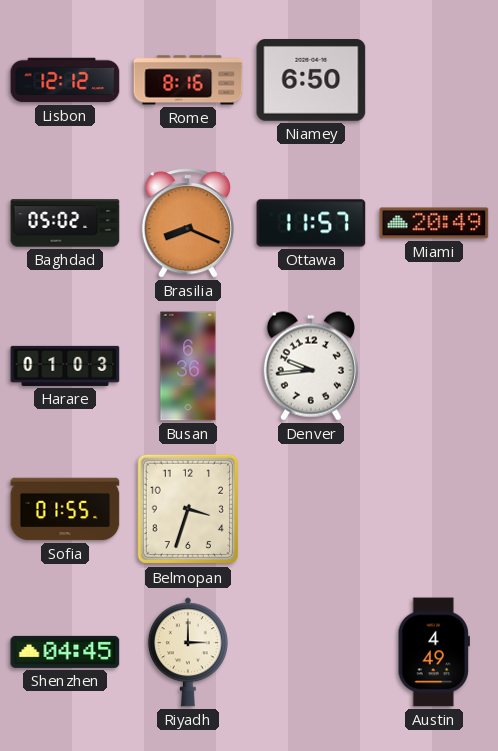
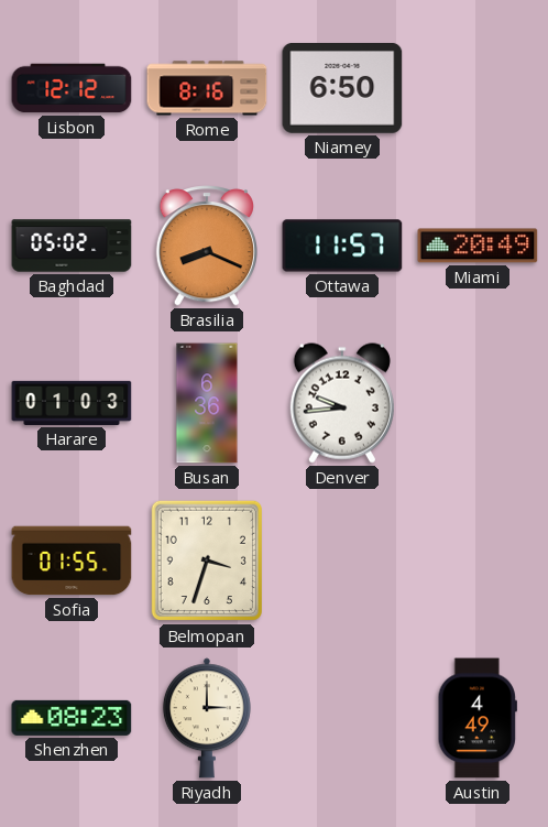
Shenzhen: 04:45 -> 08:23
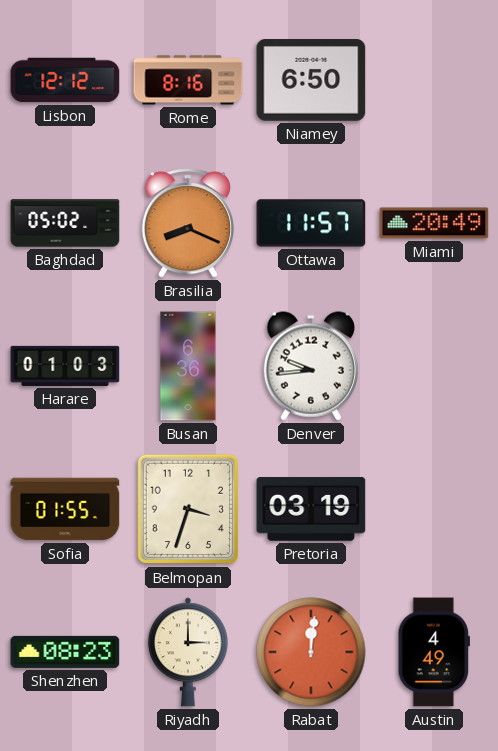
Pretoria: none -> 03:19
Rabat: none -> 12:01
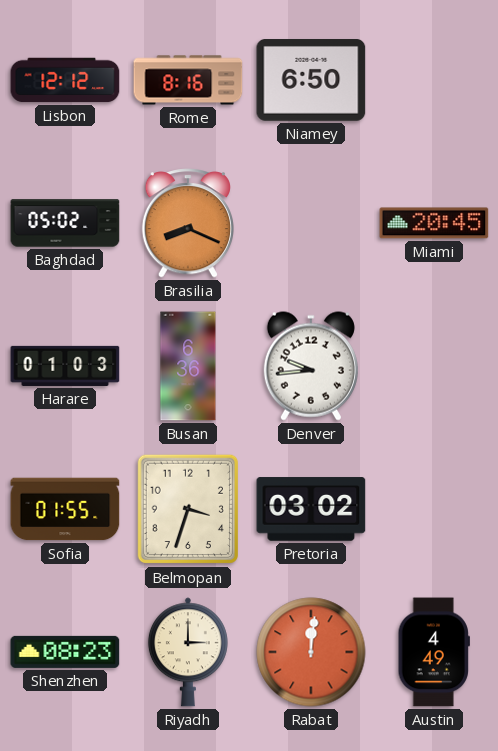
Ottawa: 11:57 -> none
Miami: 20:49 -> 20:45
Pretoria: 03:19 -> 03:02
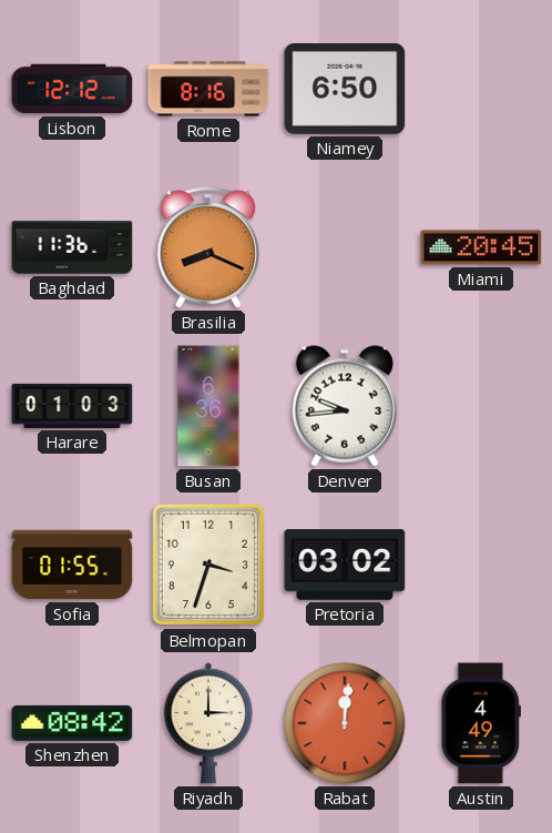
Baghdad: 05:02 -> 11:36
Shenzhen: 08:23 -> 08:42
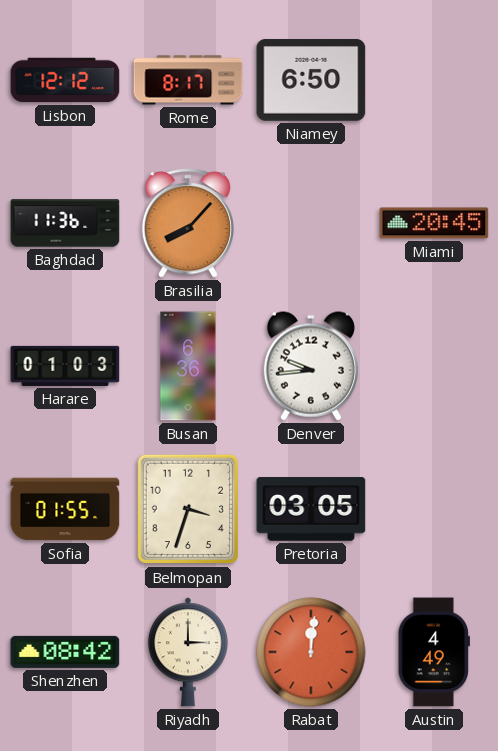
Rome: 8:16 -> 8:17
Brasilia: 8:19 -> 8:07
Pretoria: 03:02 -> 03:05
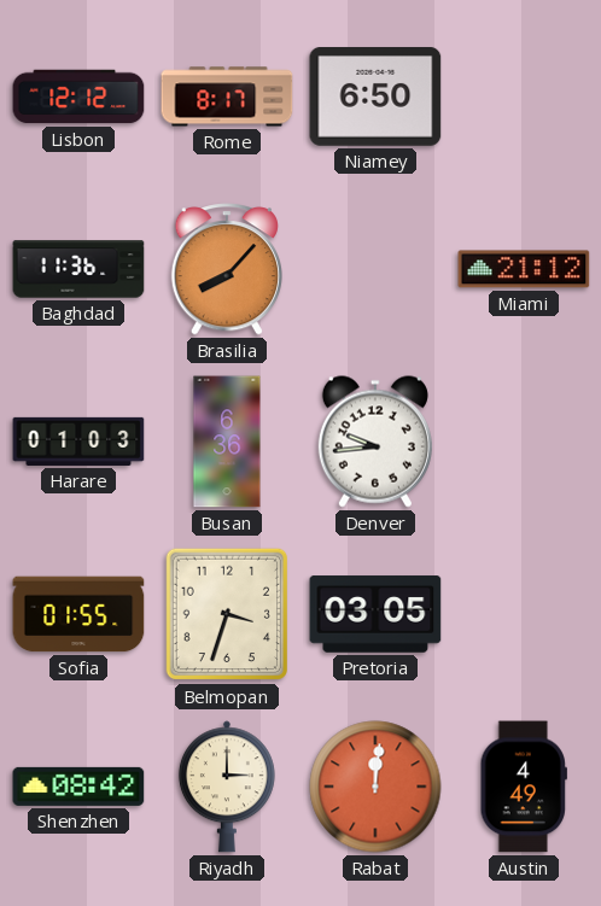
Miami: 20:45 -> 21:12
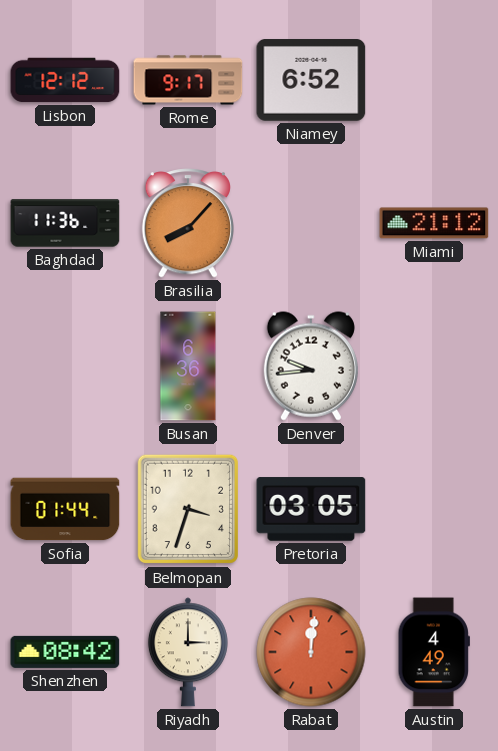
Rome: 8:17 -> 9:17
Niamey: 6:50 -> 6:52
Harare: 01:03 -> none
Sofia: 01:55 -> 01:44
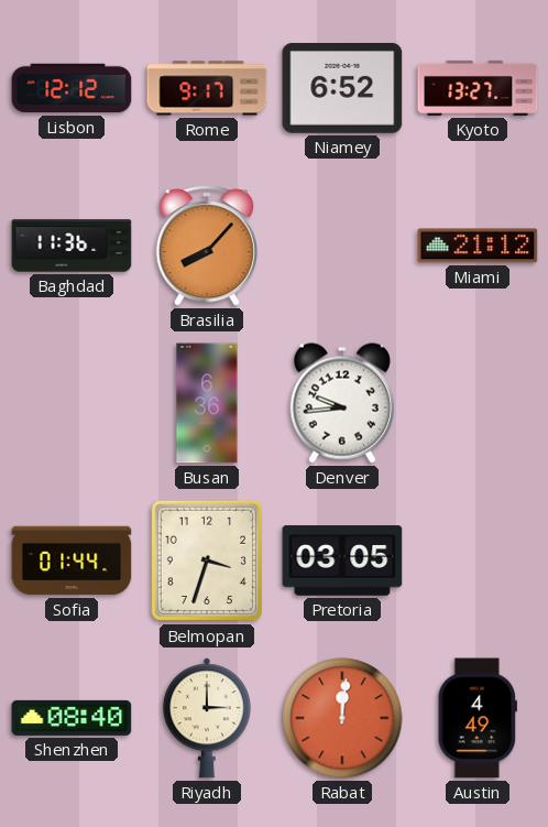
Kyoto: none -> 13:27
Shenzhen: 08:42 -> 08:40
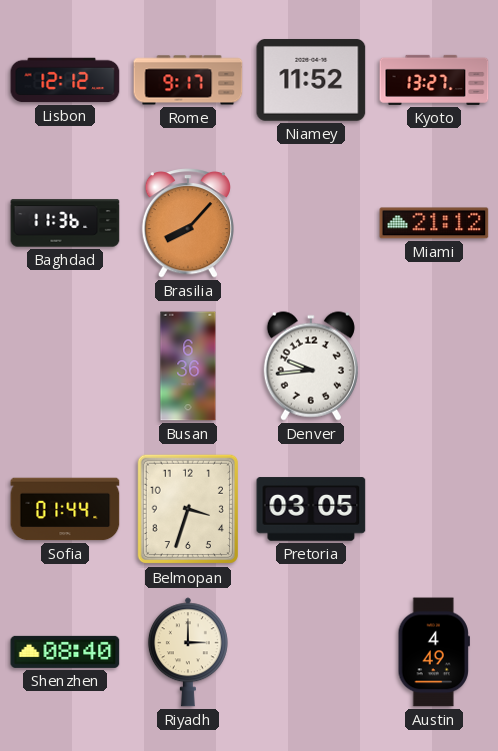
Niamey: 6:52 -> 11:52
Rabat: 12:01 -> none
